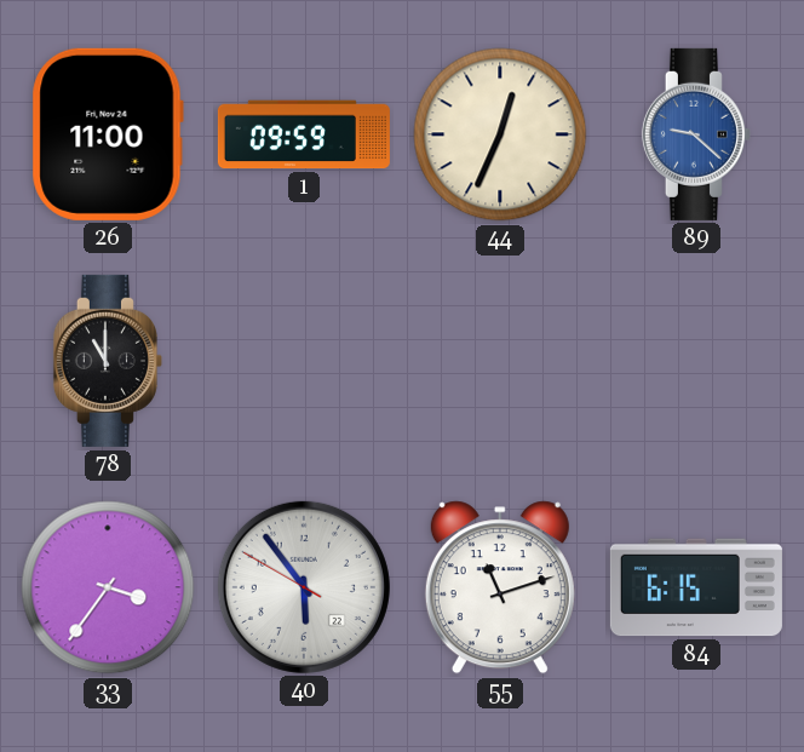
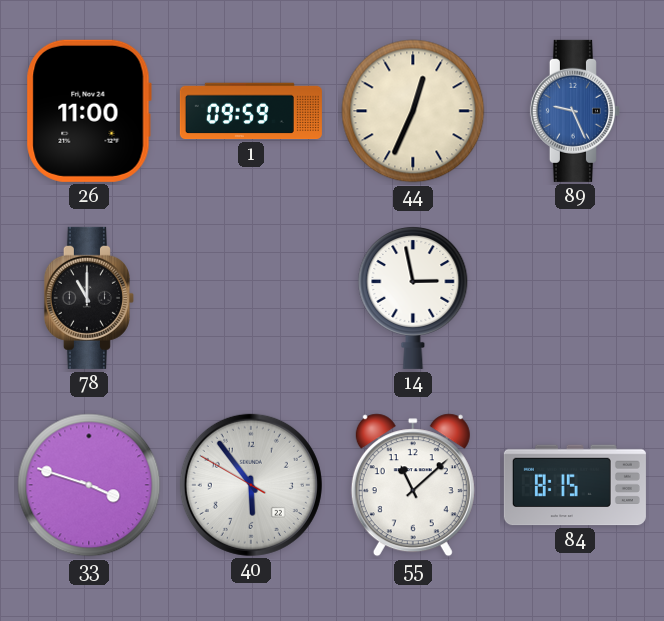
89: 9:22 -> 9:26
14: none -> 2:58
33: 3:36 -> 3:48
55: 11:12 -> 11:08
84: 6:15 -> 8:15
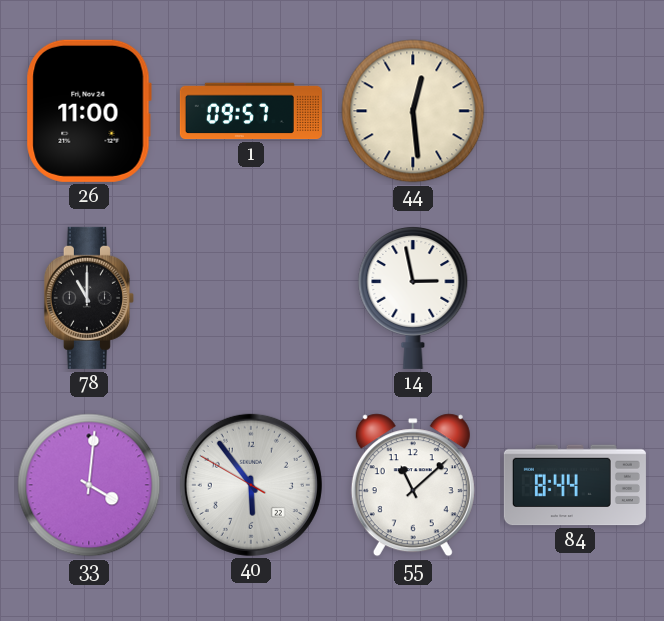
1: 09:59 -> 09:57
44: 12:34 -> 12:29
89: 9:26 -> none
33: 3:48 -> 4:01
84: 8:15 -> 8:44
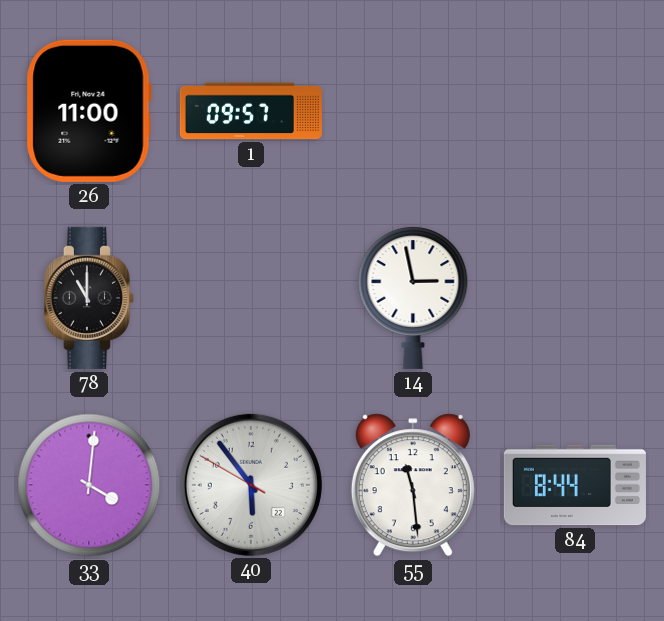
44: 12:29 -> none
55: 11:08 -> 11:29
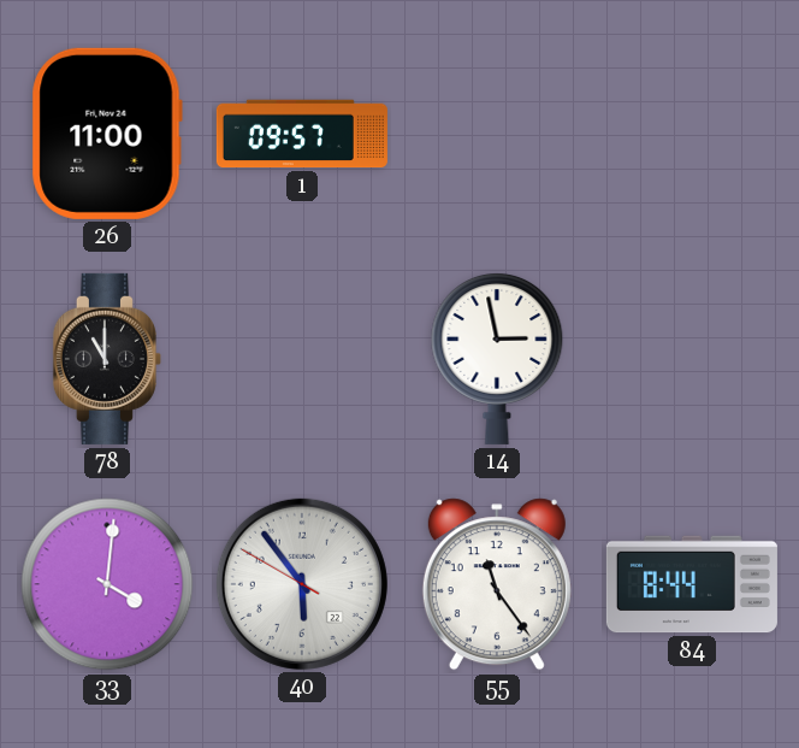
55: 11:29 -> 11:24
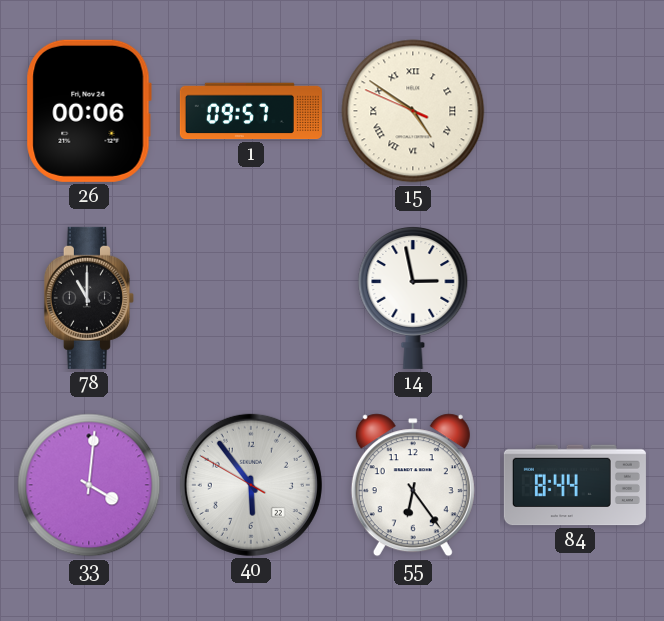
26: 11:00 -> 00:06
15: none -> 4:50
55: 11:24 -> 6:24
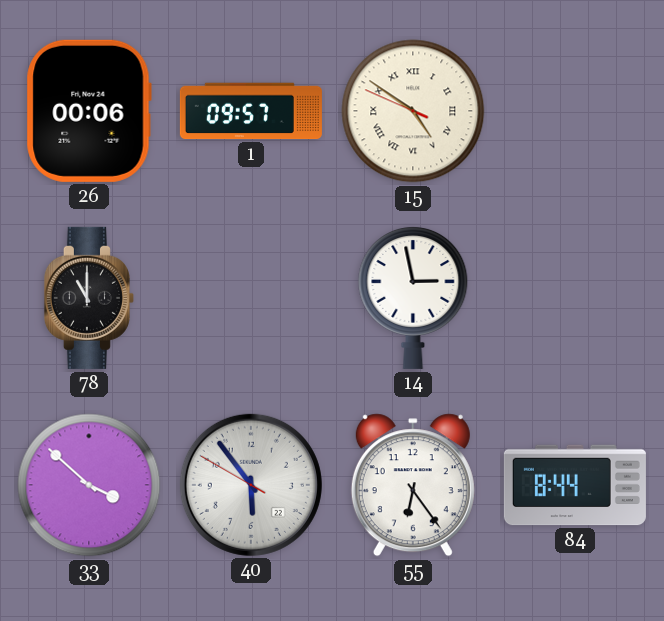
33: 4:01 -> 3:52
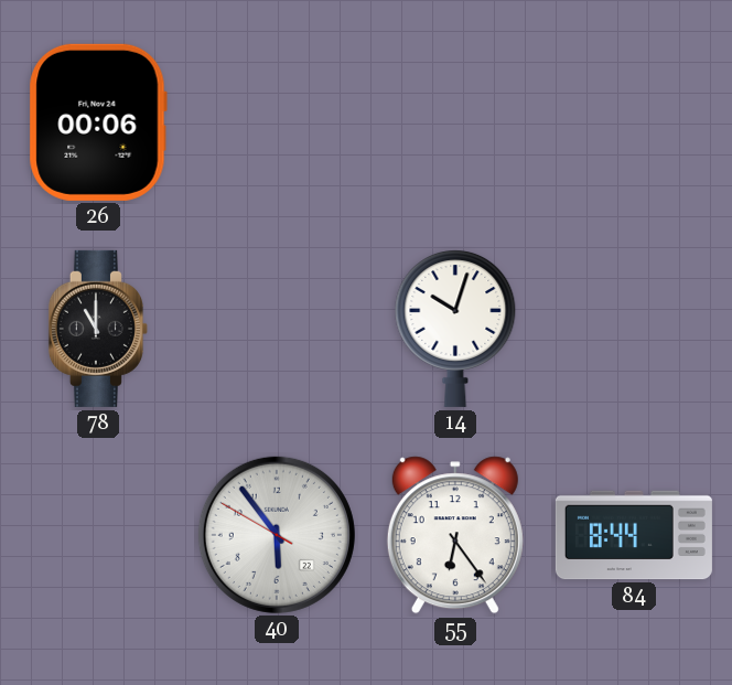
1: 09:57 -> none
15: 4:50 -> none
14: 2:58 -> 10:03
33: 3:52 -> none
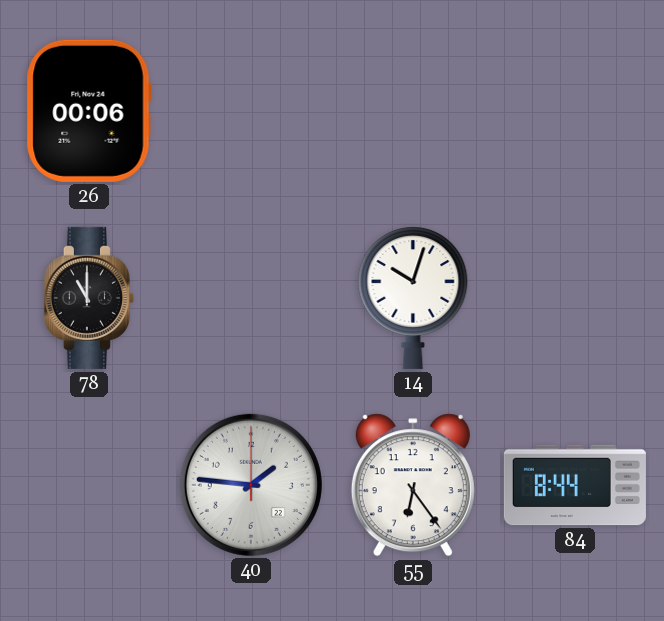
40: 5:53 -> 1:46
